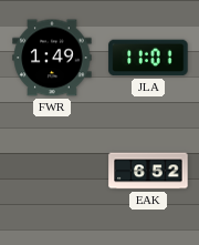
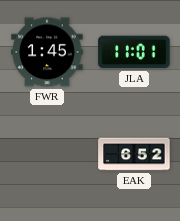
FWR: 1:49 -> 1:45
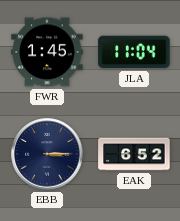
JLA: 11:01 -> 11:04
EBB: none -> 3:15
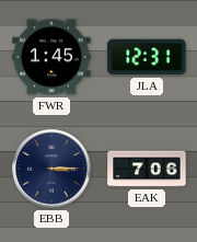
JLA: 11:04 -> 12:31
EAK: 6:52 -> 7:06
